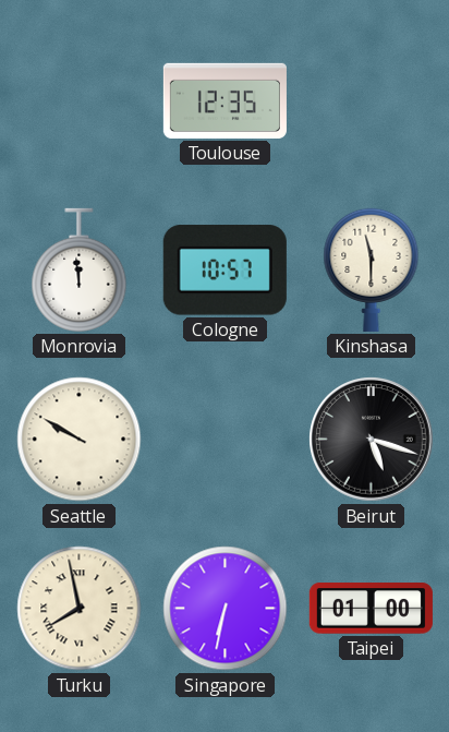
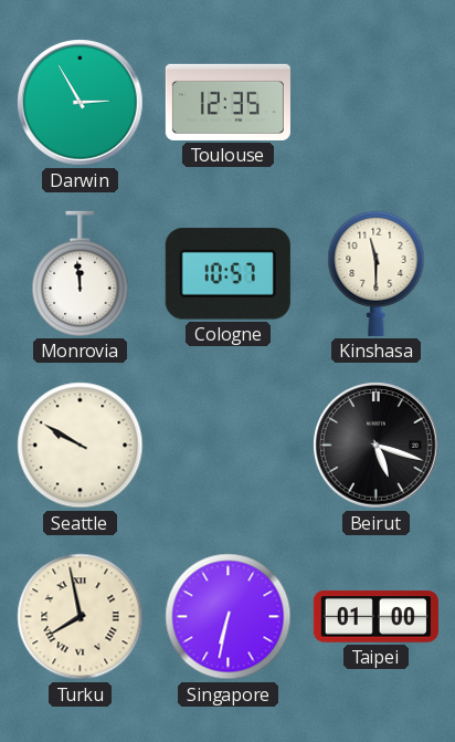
Darwin: none -> 2:55
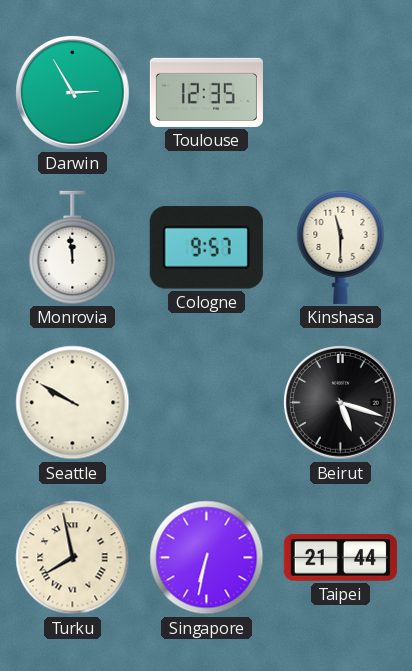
Cologne: 10:57 -> 9:57
Taipei: 01:00 -> 21:44
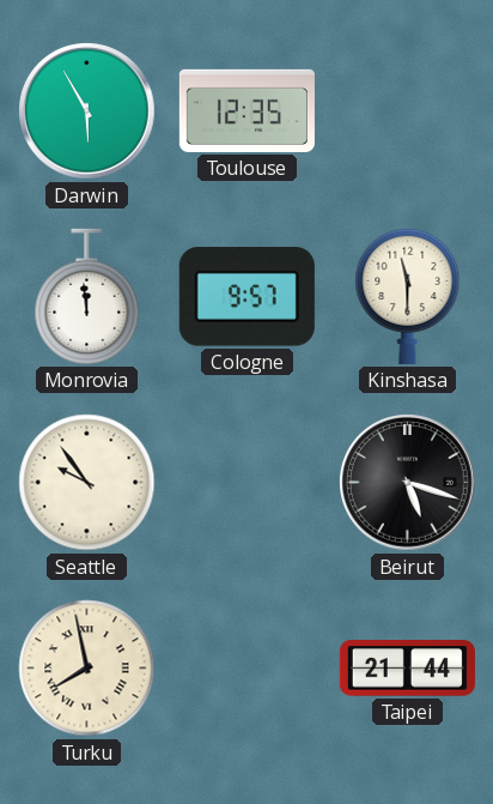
Darwin: 2:55 -> 5:55
Seattle: 9:50 -> 9:54
Singapore: 6:32 -> none
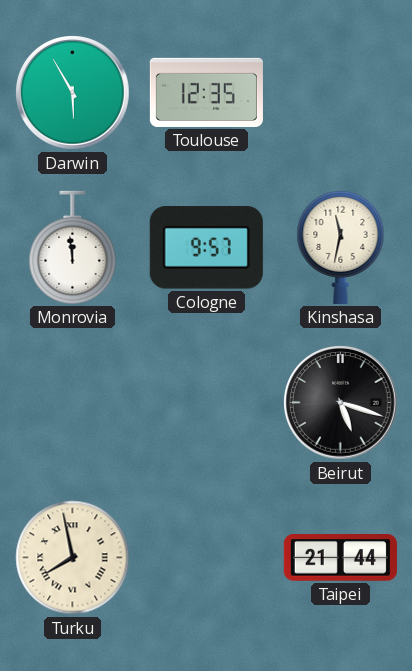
Kinshasa: 11:30 -> 11:32
Seattle: 9:54 -> none
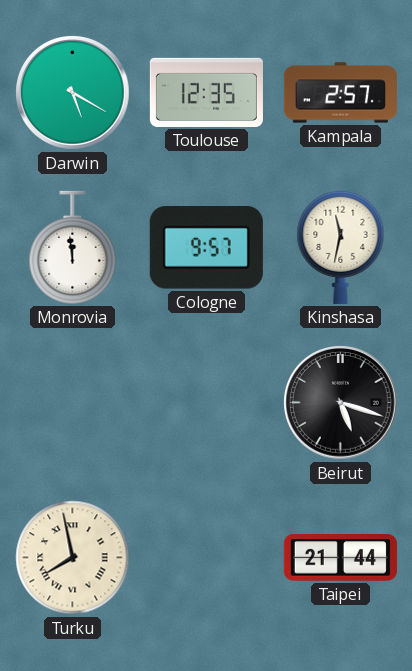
Darwin: 5:55 -> 5:20
Kampala: none -> 2:57
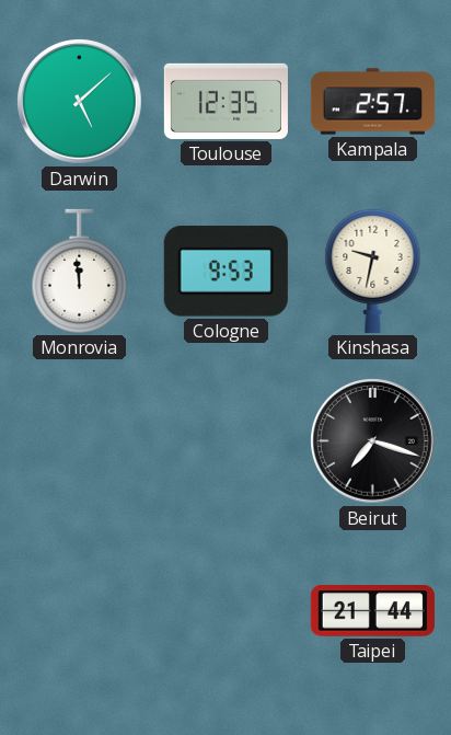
Darwin: 5:20 -> 5:08
Cologne: 9:57 -> 9:53
Kinshasa: 11:32 -> 9:32
Beirut: 5:18 -> 7:18
Turku: 7:58 -> none
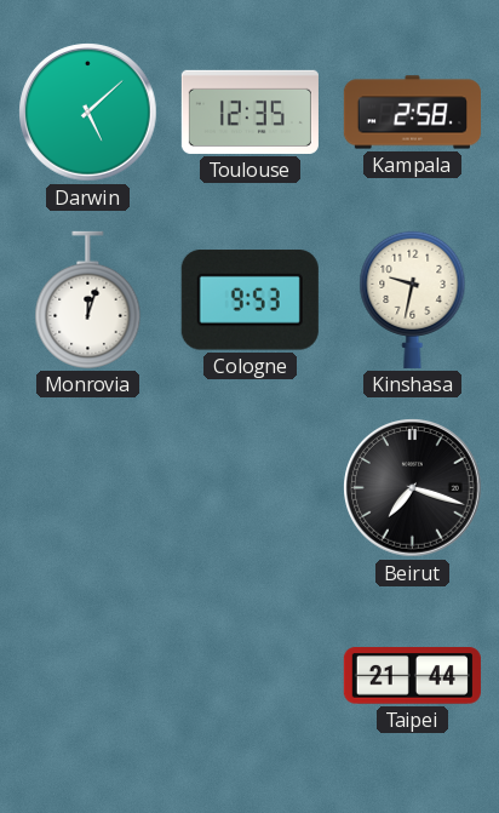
Kampala: 2:57 -> 2:58
Monrovia: 11:59 -> 12:03
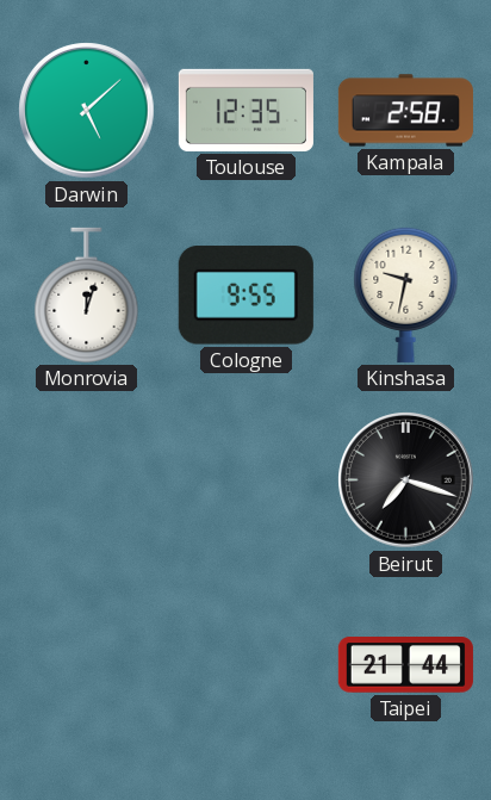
Cologne: 9:53 -> 9:55
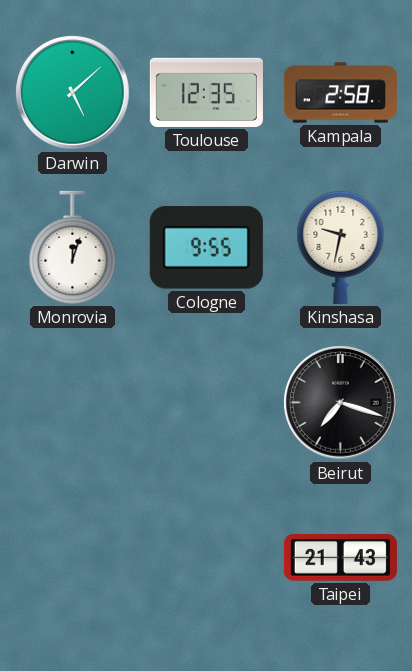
Taipei: 21:44 -> 21:43
